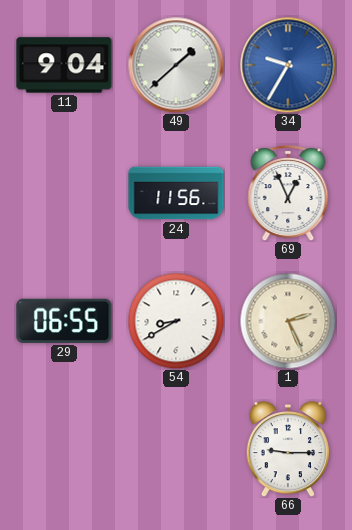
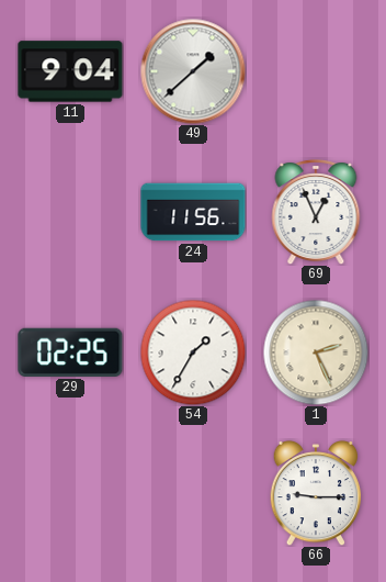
34: 9:35 -> none
29: 06:55 -> 02:25
54: 8:40 -> 1:35
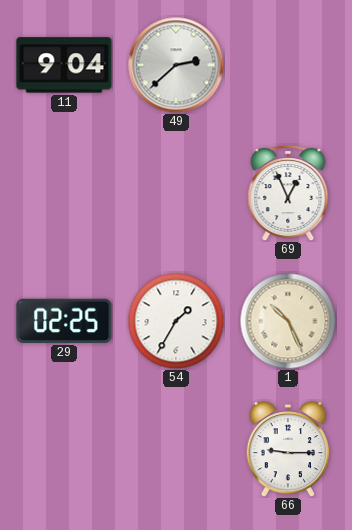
49: 1:38 -> 2:38
24: 11:56 -> none
1: 2:26 -> 10:26
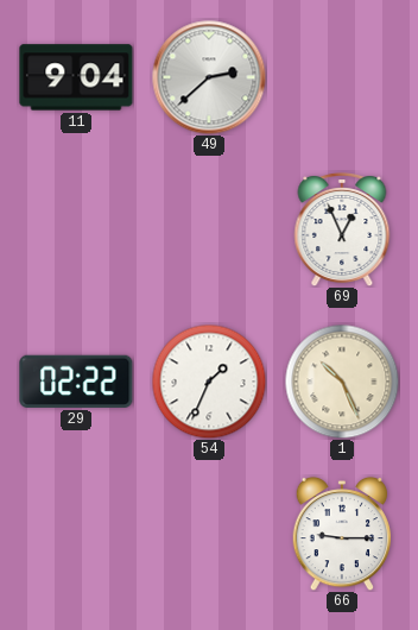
29: 02:25 -> 02:22
54: 1:35 -> 1:34
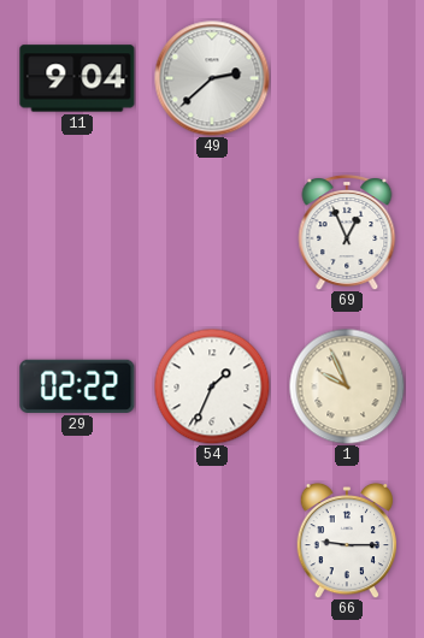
1: 10:26 -> 9:56
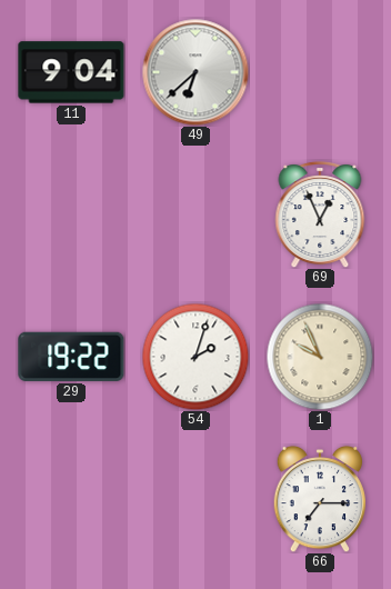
49: 2:38 -> 6:38
29: 02:22 -> 19:22
54: 1:34 -> 2:03
66: 9:15 -> 7:15
